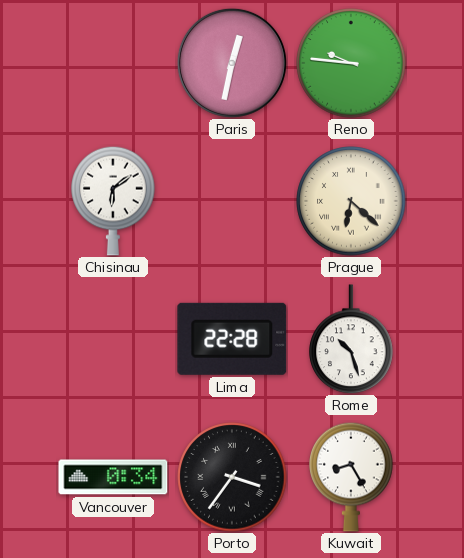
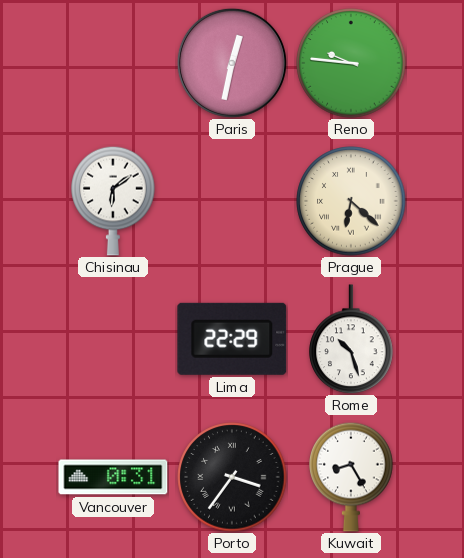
Lima: 22:28 -> 22:29
Vancouver: 0:34 -> 0:31
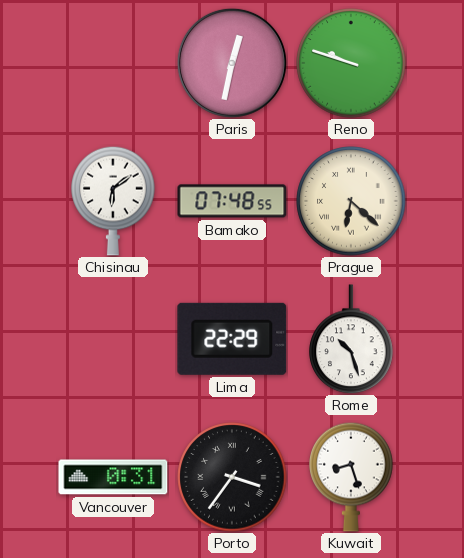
Reno: 9:46 -> 9:48
Bamako: none -> 07:48
Kuwait: 8:25 -> 8:27
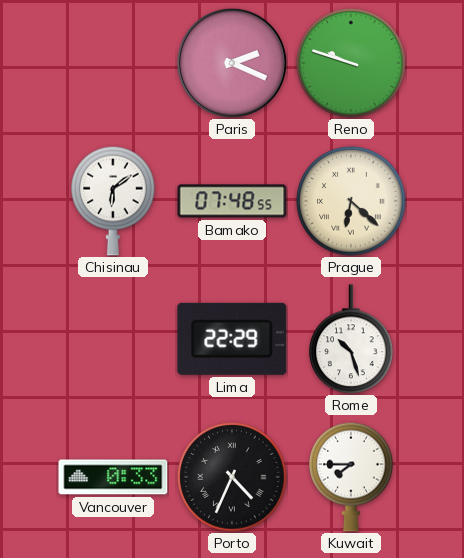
Paris: 12:32 -> 2:19
Vancouver: 0:31 -> 0:33
Porto: 3:36 -> 4:34
Kuwait: 8:27 -> 7:45
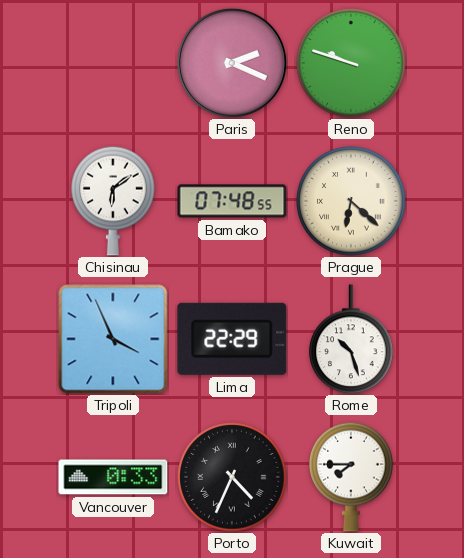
Tripoli: none -> 3:56
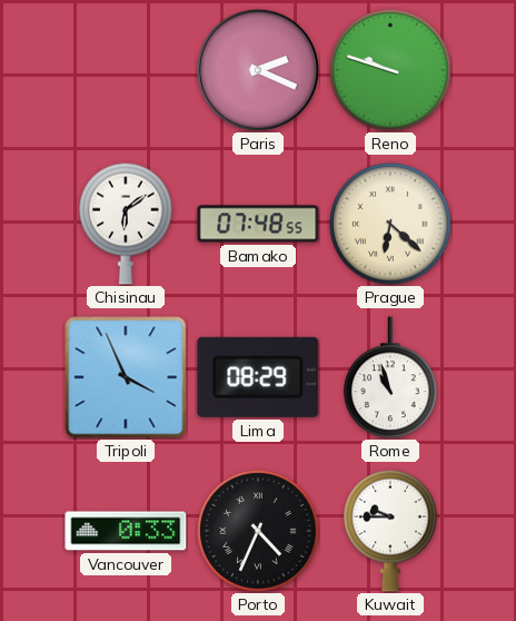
Lima: 22:29 -> 08:29
Rome: 10:27 -> 10:57
Kuwait: 7:45 -> 9:45
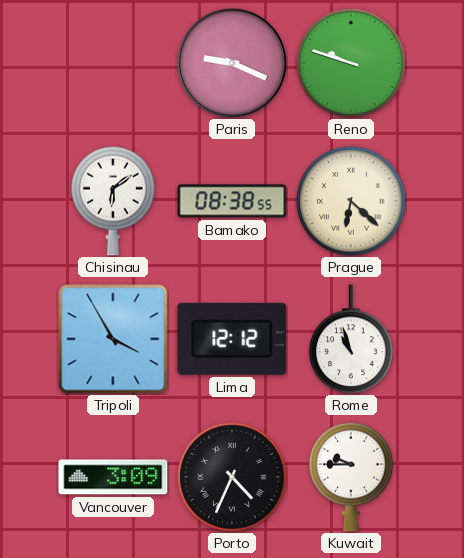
Paris: 2:19 -> 9:19
Bamako: 07:48 -> 08:38
Tripoli: 3:56 -> 3:55
Lima: 08:29 -> 12:12
Vancouver: 0:33 -> 3:09
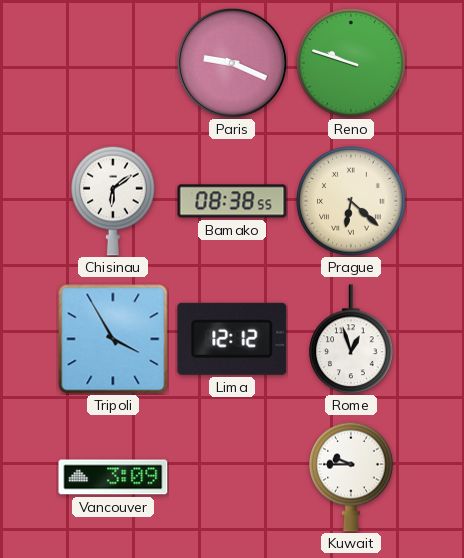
Rome: 10:57 -> 12:57
Porto: 4:34 -> none
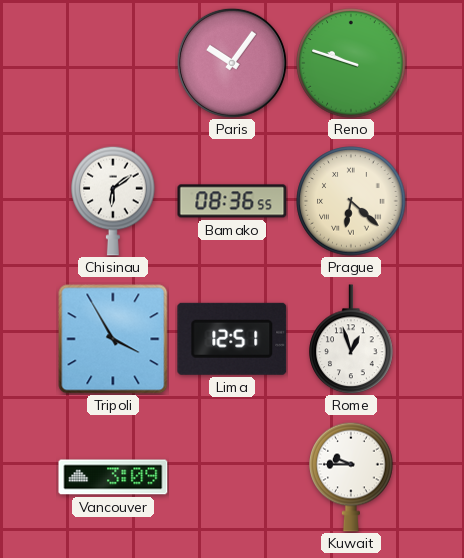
Paris: 9:19 -> 10:06
Bamako: 08:38 -> 08:36
Lima: 12:12 -> 12:51
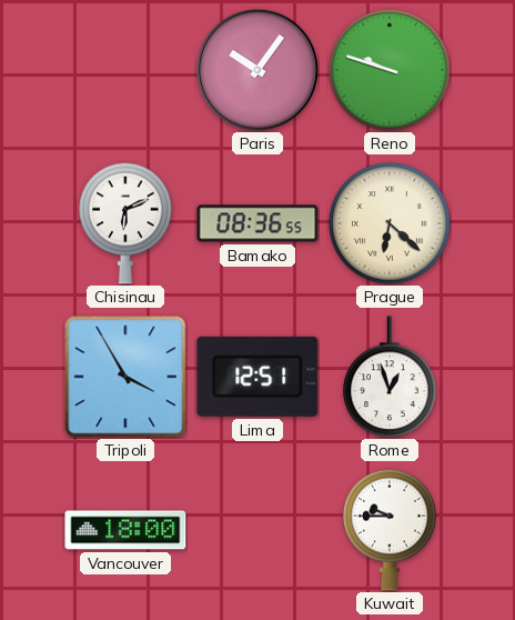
Chisinau: 6:09 -> 6:11
Vancouver: 3:09 -> 18:00
